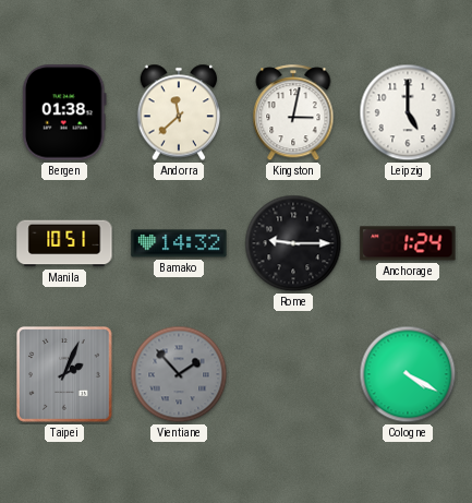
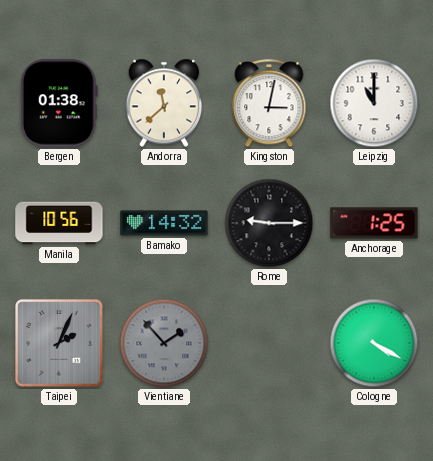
Leipzig: 5:00 -> 11:00
Manila: 10:51 -> 10:56
Anchorage: 1:24 -> 1:25
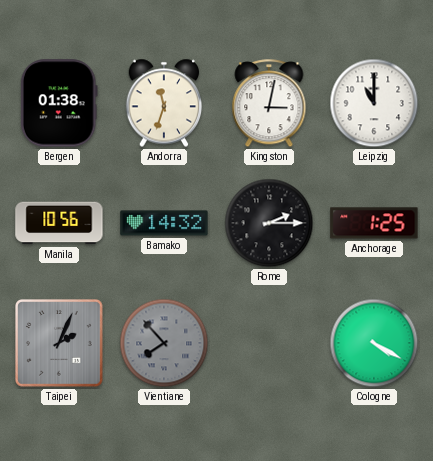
Andorra: 11:38 -> 11:33
Rome: 9:15 -> 2:15
Vientiane: 1:53 -> 7:53
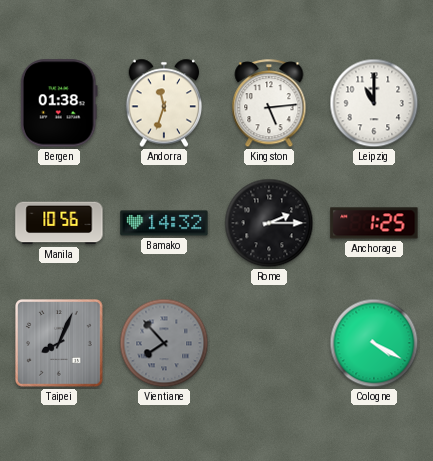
Kingston: 3:02 -> 5:14
Taipei: 2:04 -> 8:04
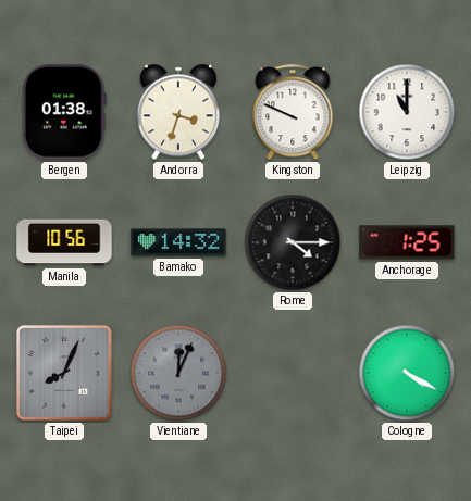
Andorra: 11:33 -> 3:33
Kingston: 5:14 -> 9:49
Rome: 2:15 -> 4:15
Vientiane: 7:53 -> 12:04
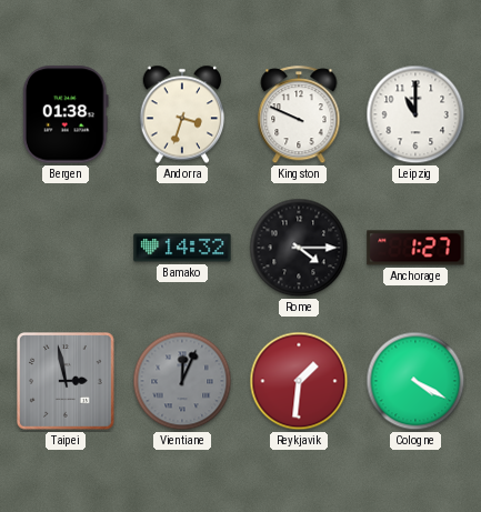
Manila: 10:56 -> none
Anchorage: 1:25 -> 1:27
Taipei: 8:04 -> 2:58
Reykjavik: none -> 1:31
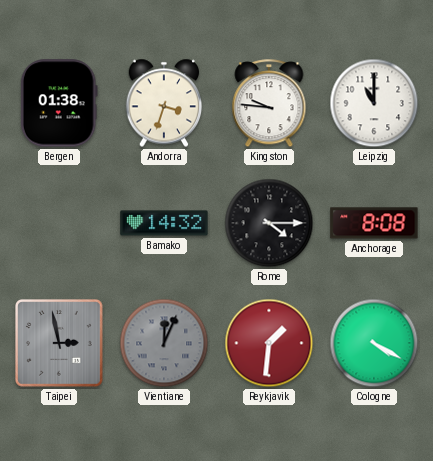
Kingston: 9:49 -> 9:46
Anchorage: 1:27 -> 8:08
